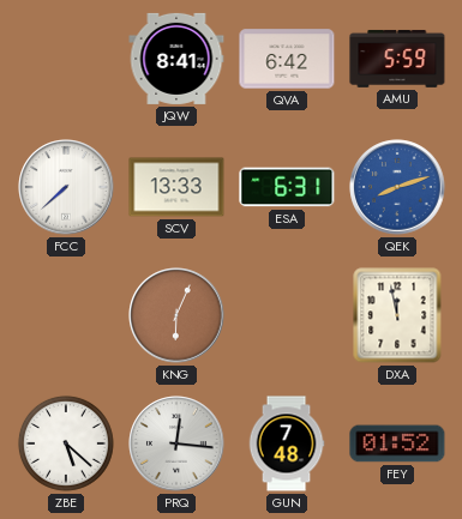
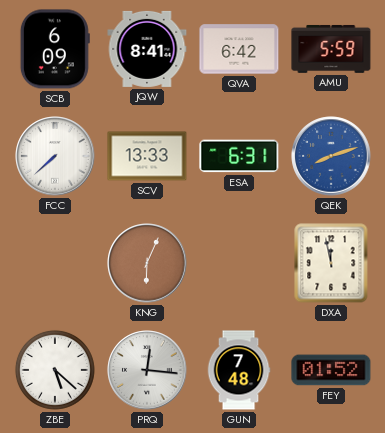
SCB: none -> 6:09
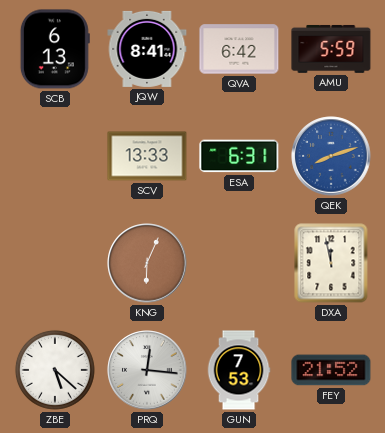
SCB: 6:09 -> 6:13
FCC: 7:38 -> none
GUN: 7:48 -> 7:53
FEY: 01:52 -> 21:52
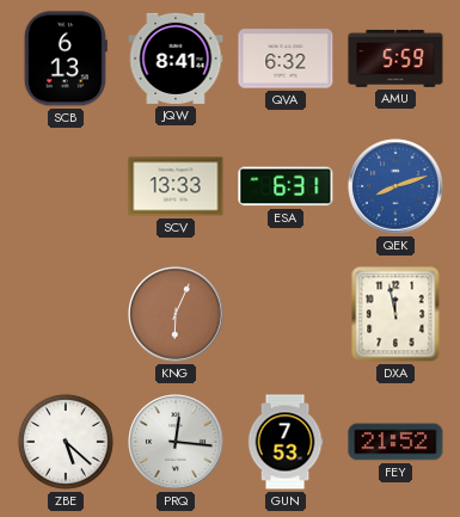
QVA: 6:42 -> 6:32
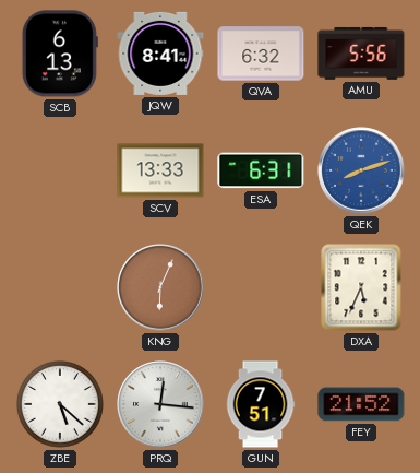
AMU: 5:59 -> 5:56
DXA: 11:58 -> 5:34
GUN: 7:53 -> 7:51
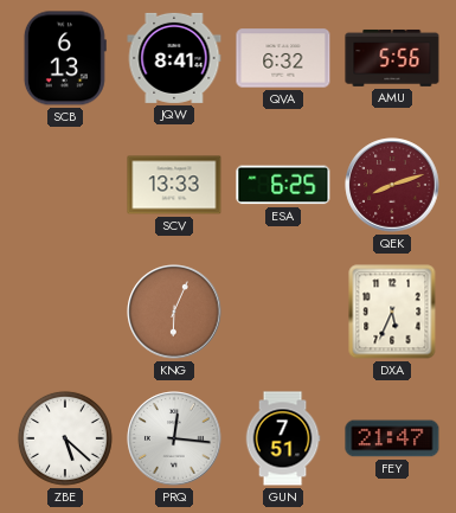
ESA: 6:31 -> 6:25
QEK dial: blue -> burgundy
FEY: 21:52 -> 21:47
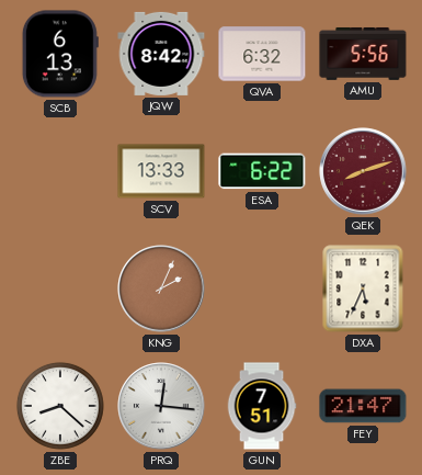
JQW: 8:41 -> 8:42
ESA: 6:25 -> 6:22
KNG: 6:04 -> 2:04
ZBE: 5:22 -> 8:22
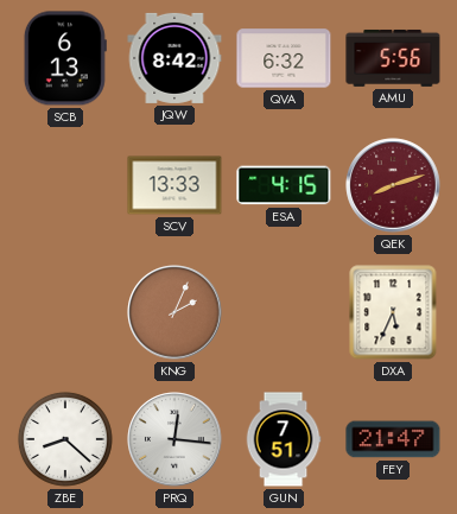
ESA: 6:22 -> 4:15
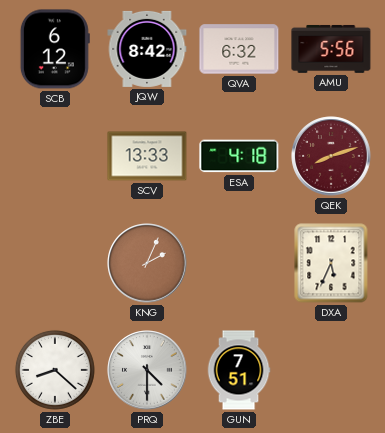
SCB: 6:13 -> 6:12
ESA: 4:15 -> 4:18
PRQ: 12:16 -> 4:30
FEY: 21:47 -> none
